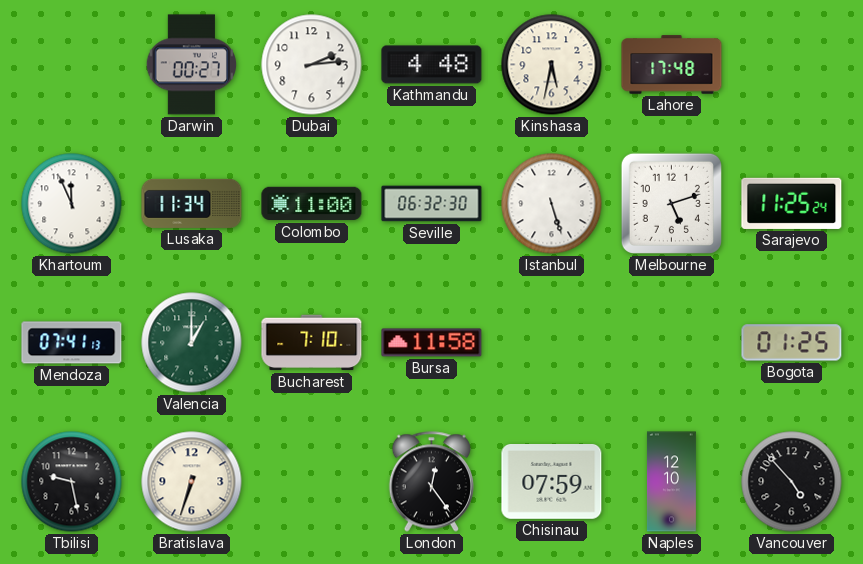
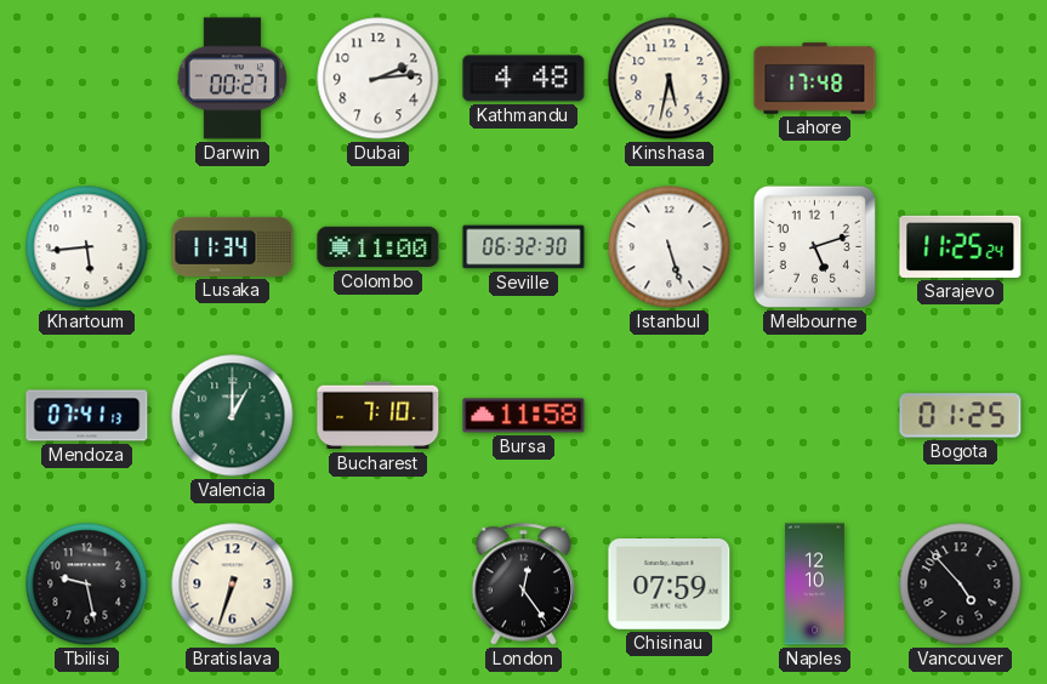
Khartoum: 11:56 -> 5:44
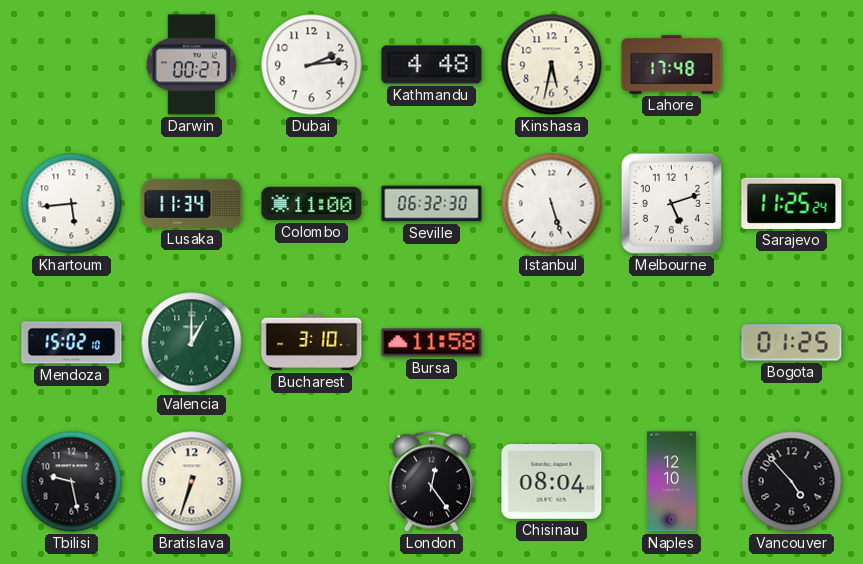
Mendoza: 07:41 -> 15:02
Bucharest: 7:10 -> 3:10
Chisinau: 07:59 -> 08:04
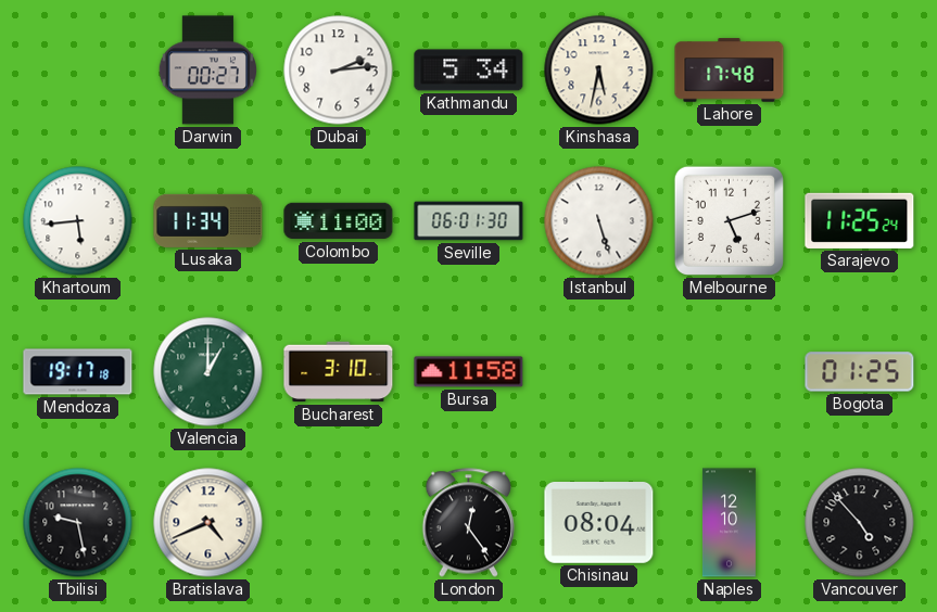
Kathmandu: 4:48 -> 5:34
Seville: 06:32 -> 06:01
Mendoza: 15:02 -> 19:17
Bratislava: 6:33 -> 4:41
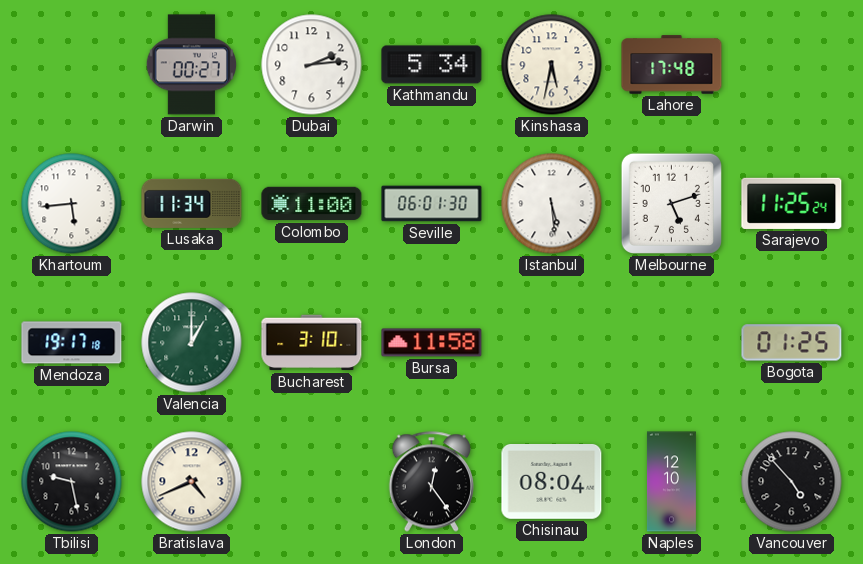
Istanbul: 5:27 -> 5:29
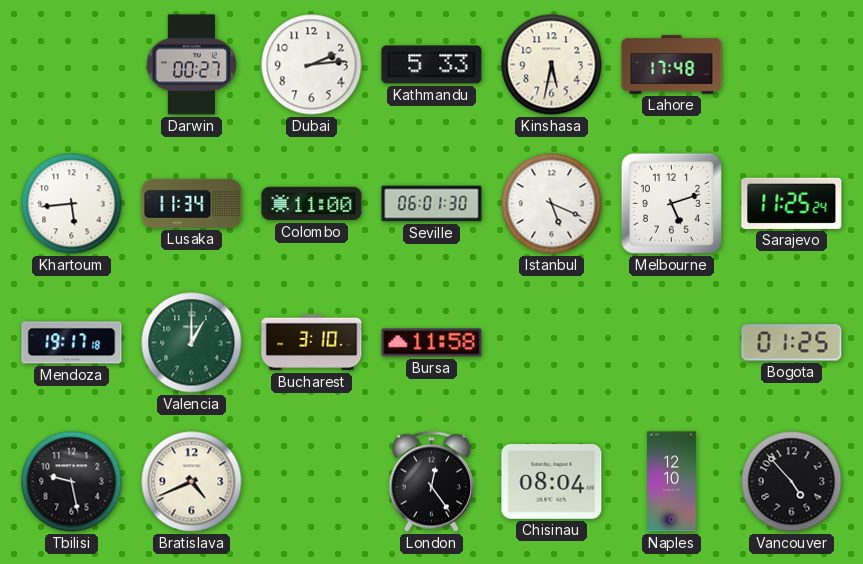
Kathmandu: 5:34 -> 5:33
Istanbul: 5:29 -> 5:19
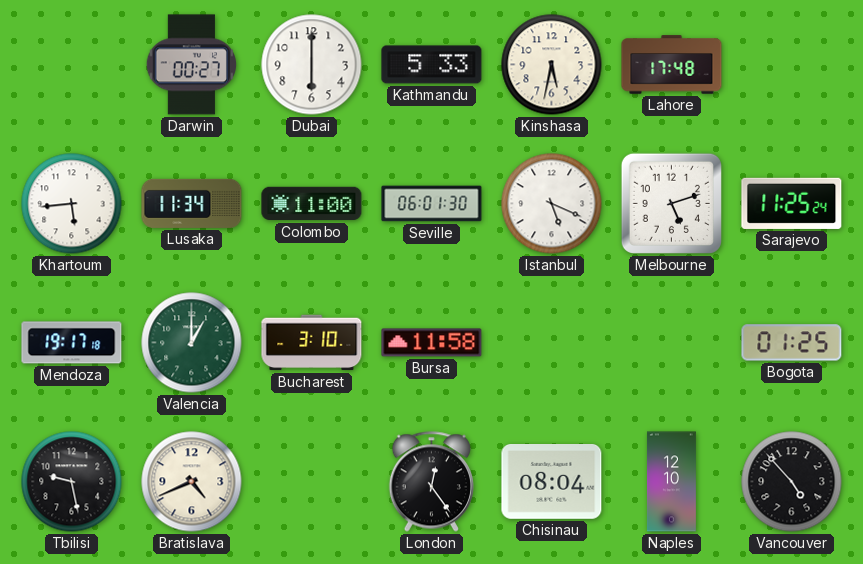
Dubai: 2:14 -> 6:00
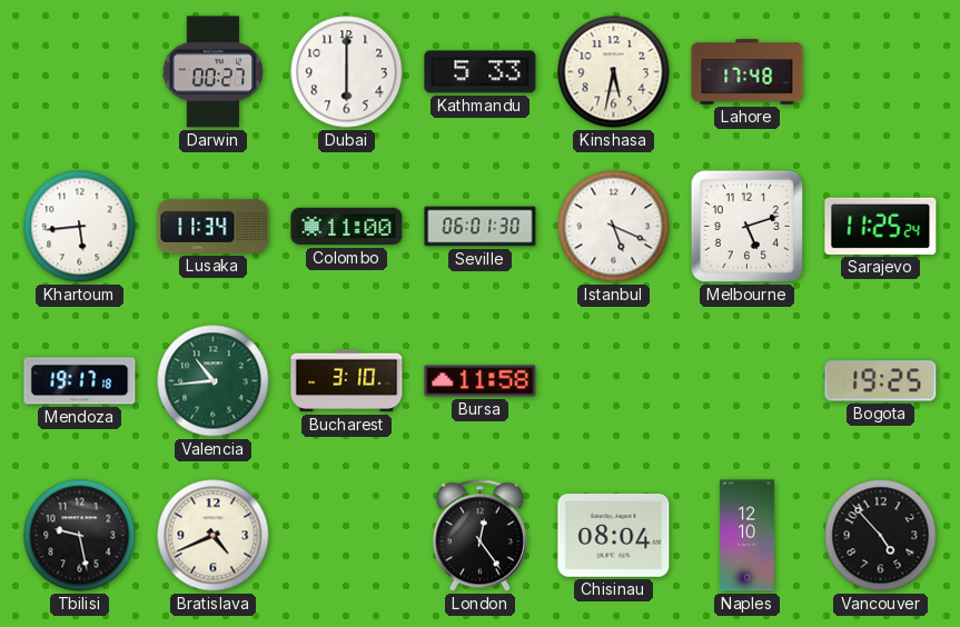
Valencia: 1:00 -> 10:44
Bogota: 01:25 -> 19:25
